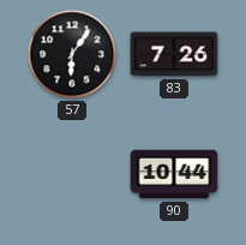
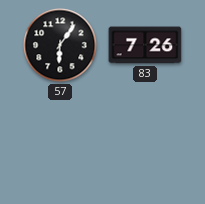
90: 10:44 -> none
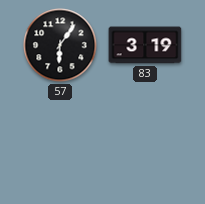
83: 7:26 -> 3:19
